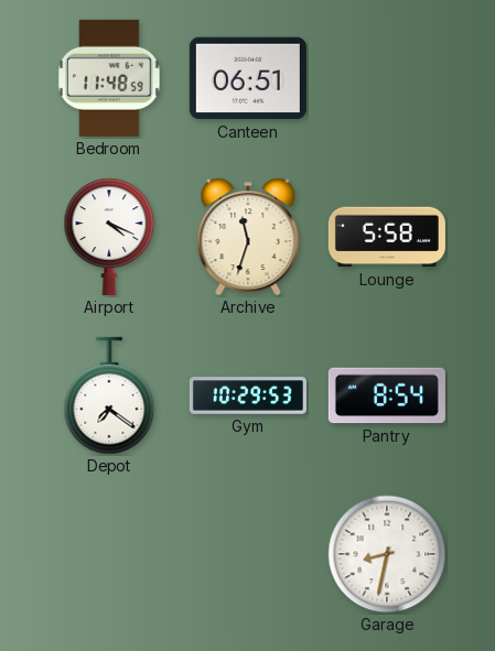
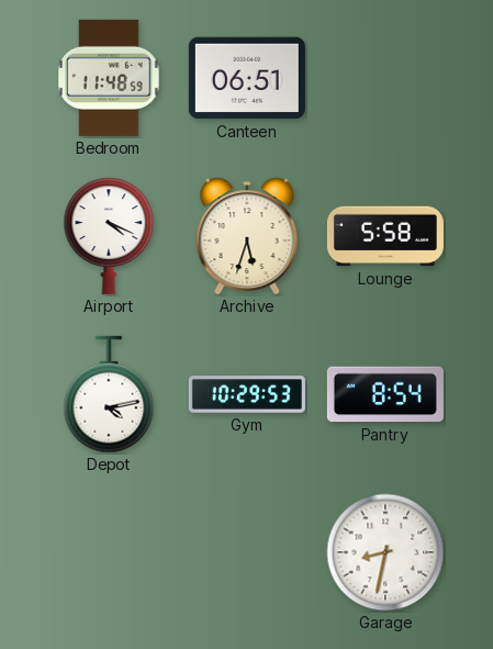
Archive: 11:33 -> 5:33
Depot: 7:21 -> 4:13
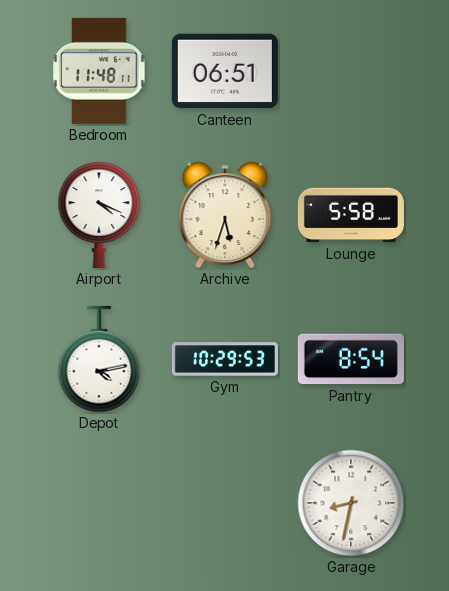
Bedroom: 11:48:59 -> 11:48:11
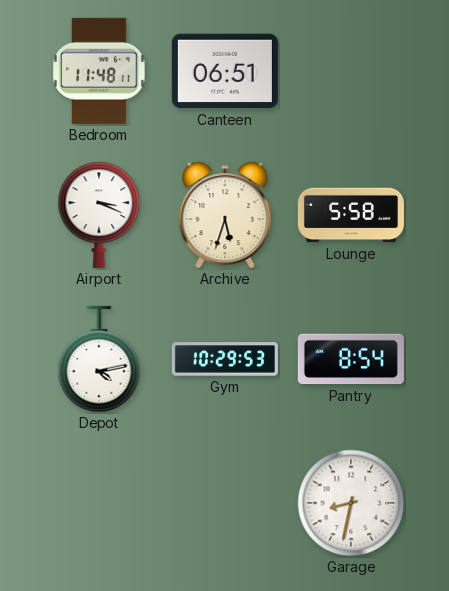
Airport: 4:19 -> 3:19
